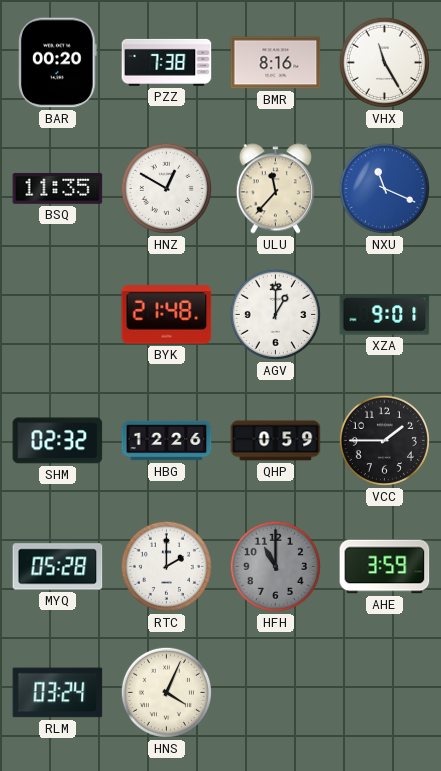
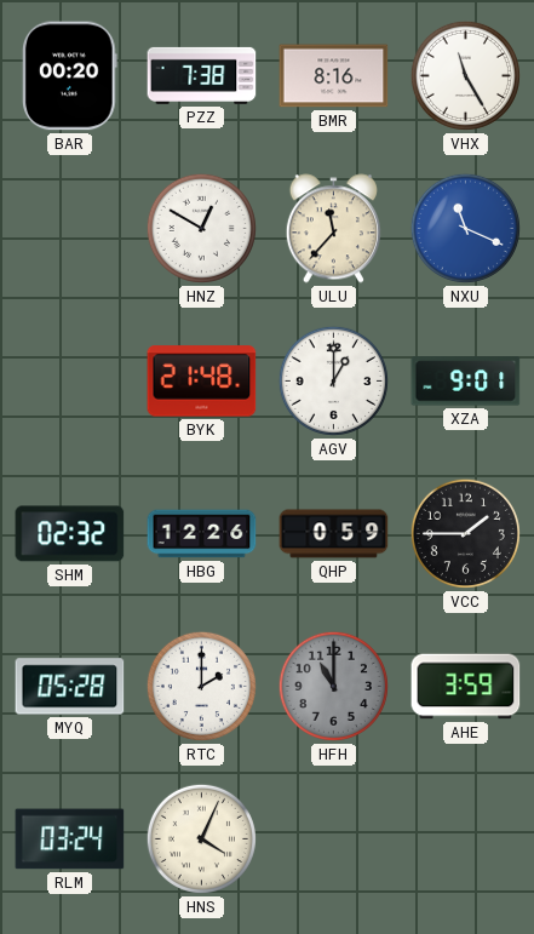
BSQ: 11:35 -> none
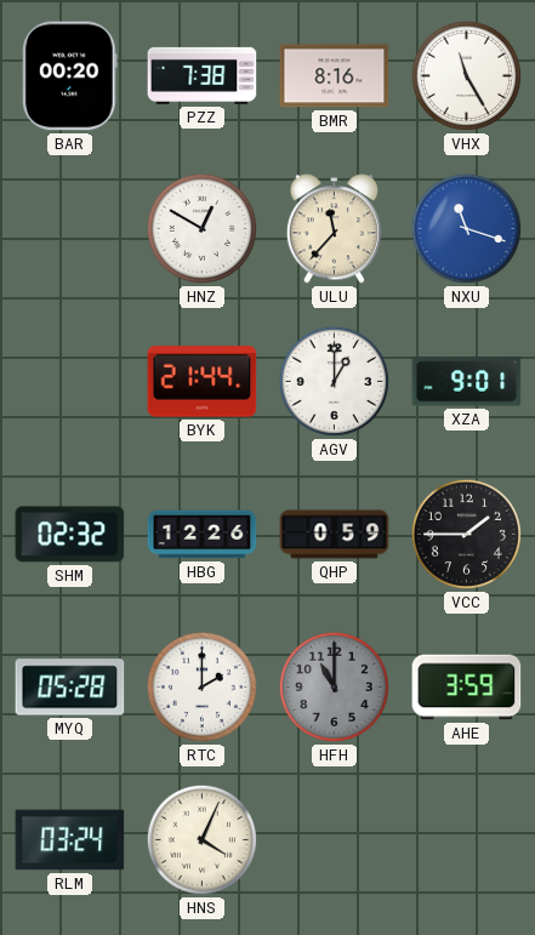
NXU: 11:19 -> 11:18
BYK: 21:48 -> 21:44
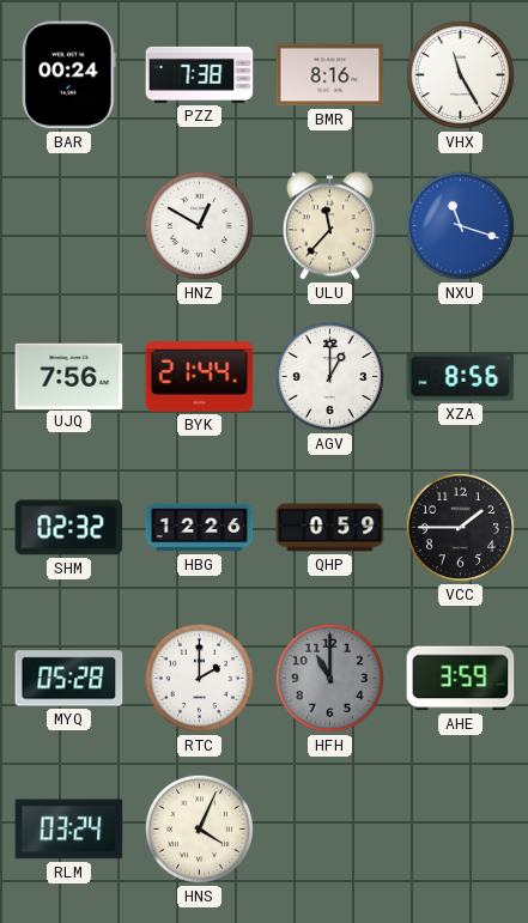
BAR: 00:20 -> 00:24
UJQ: none -> 7:56
XZA: 9:01 -> 8:56
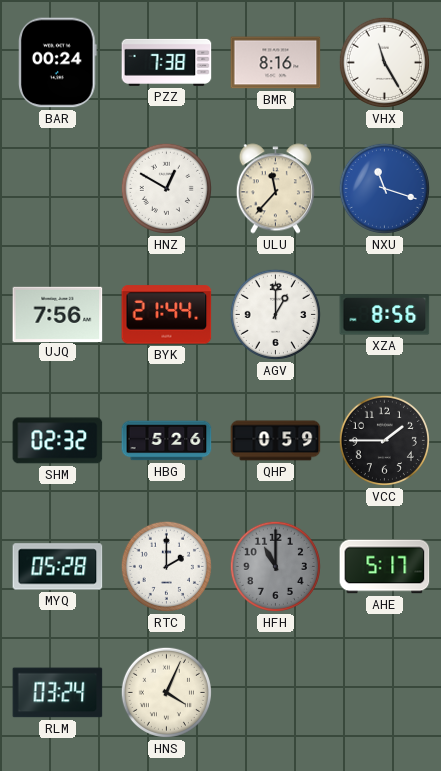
HBG: 12:26 -> 5:26
AHE: 3:59 -> 5:17
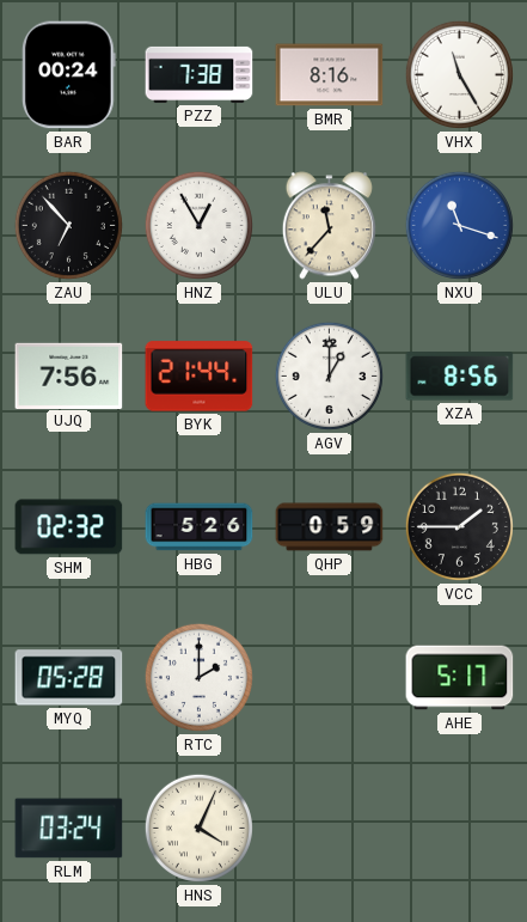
ZAU: none -> 6:53
HNZ: 12:50 -> 12:55
HFH: 11:00 -> none
